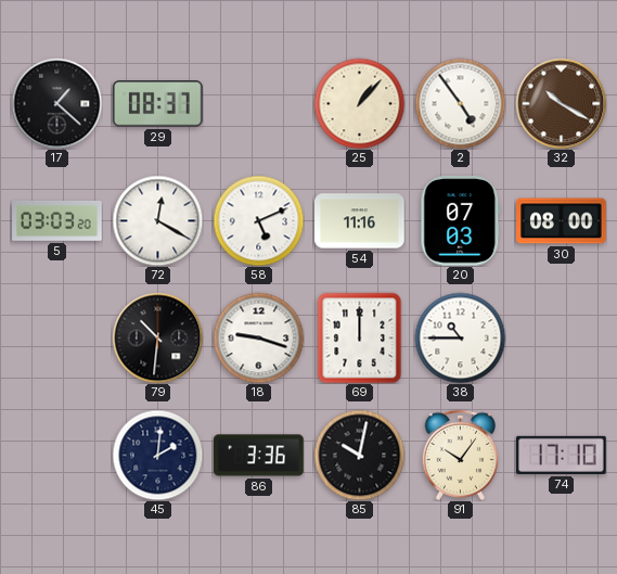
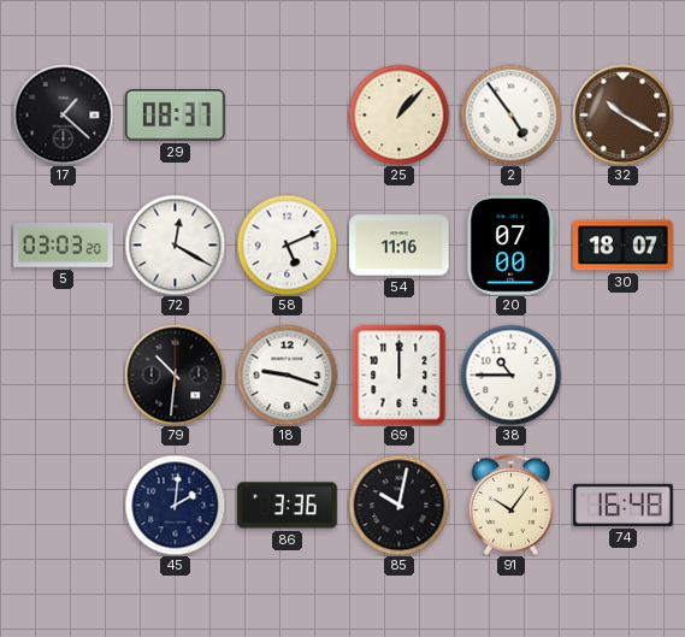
20: 07:03 -> 07:00
30: 08:00 -> 18:07
74: 17:10 -> 16:48
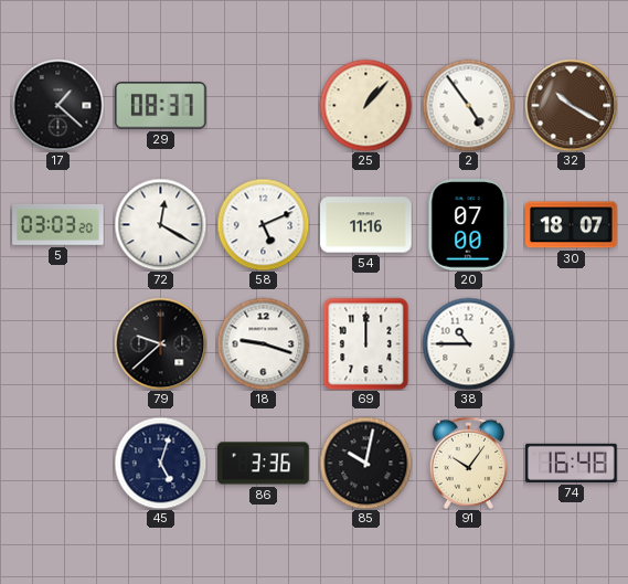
79: 10:31 -> 9:38
45: 2:01 -> 5:03
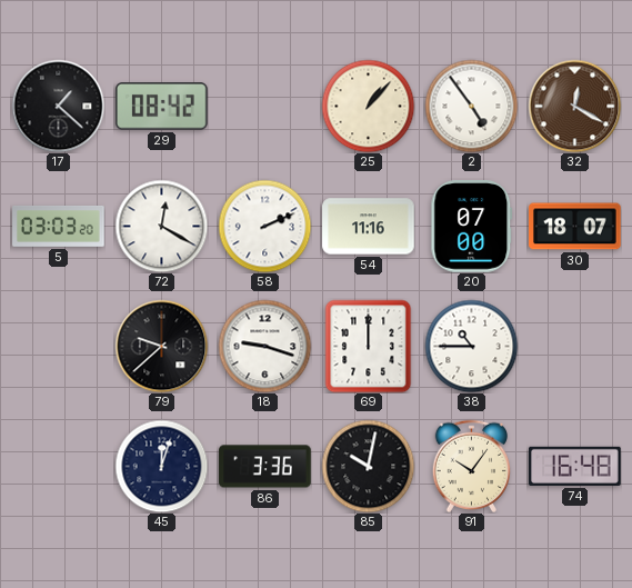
29: 08:37 -> 08:42
32: 10:20 -> 12:20
58: 5:11 -> 2:11
45: 5:03 -> 12:03
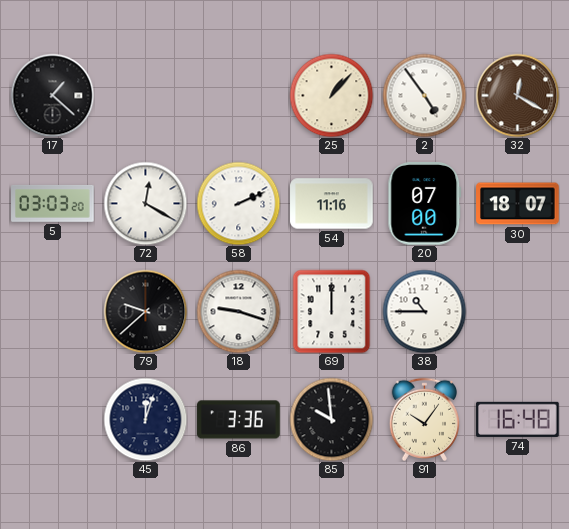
29: 08:42 -> none
85: 10:02 -> 9:59
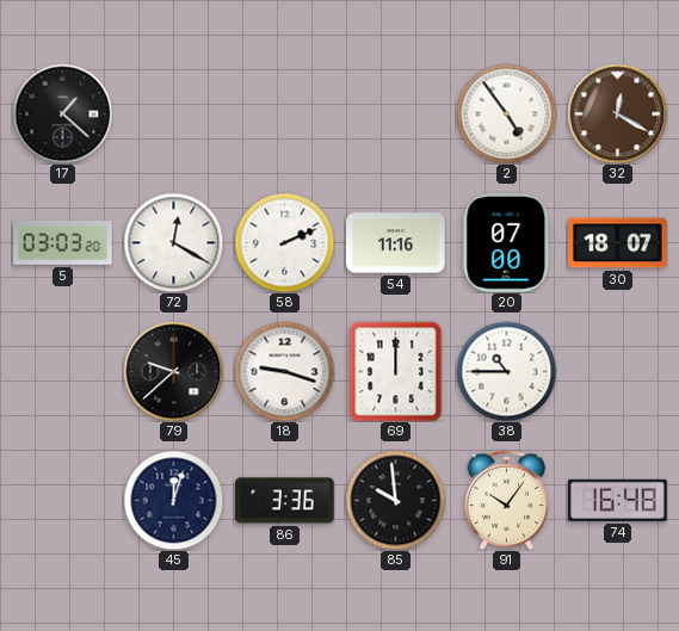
25: 1:07 -> none
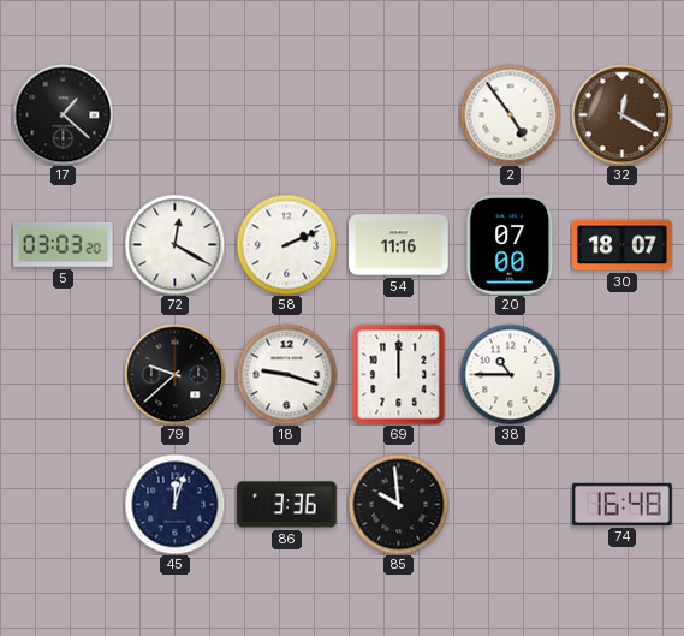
91: 10:06 -> none
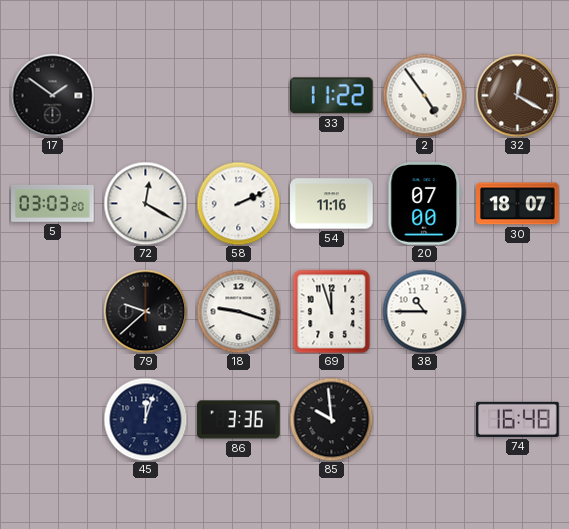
17: 1:22 -> 1:51
33: none -> 11:22
69: 12:00 -> 11:57
